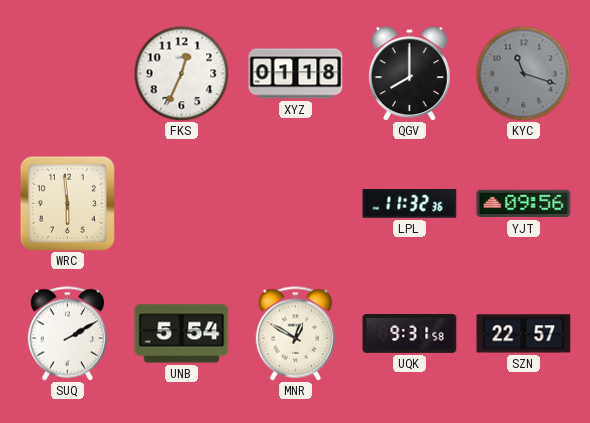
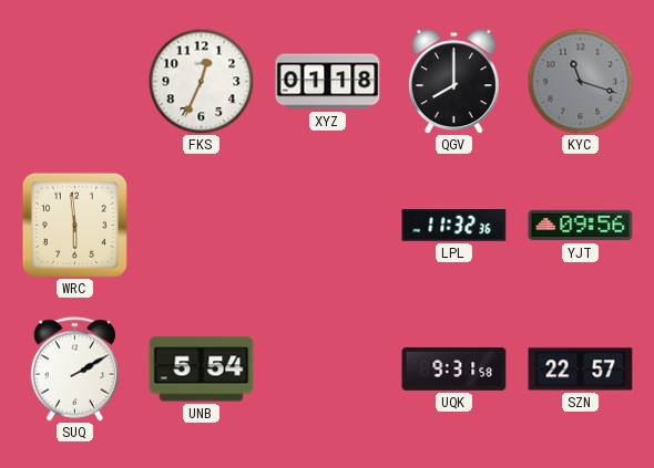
MNR: 12:50 -> none
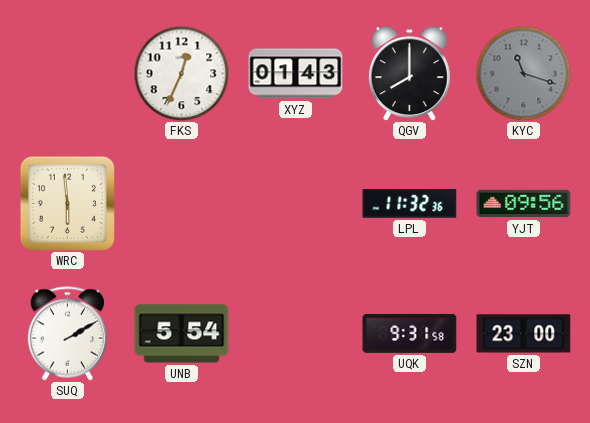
XYZ: 01:18 -> 01:43
SZN: 22:57 -> 23:00
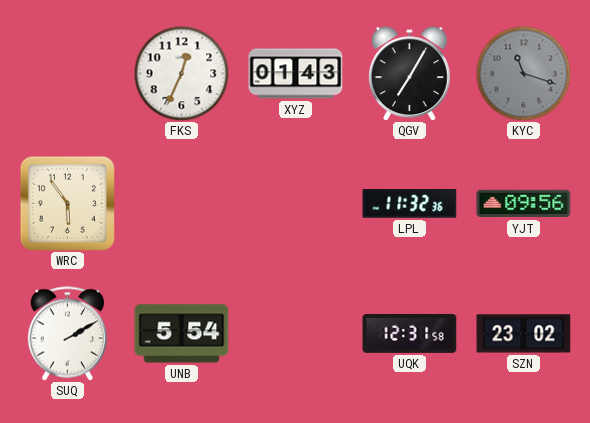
QGV: 8:00 -> 7:05
WRC: 5:59 -> 5:54
UQK: 9:31 -> 12:31
SZN: 23:00 -> 23:02
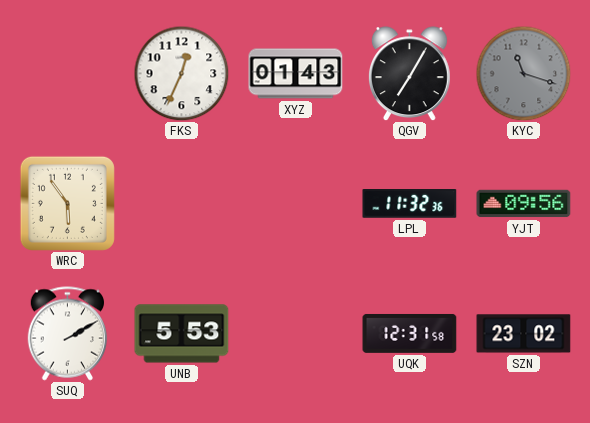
UNB: 5:54 -> 5:53
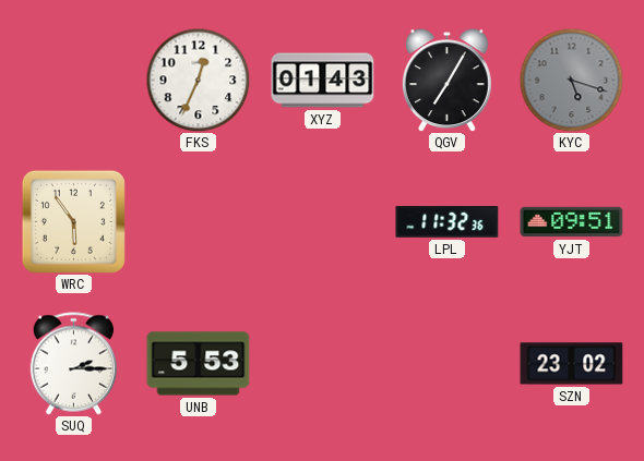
KYC: 11:18 -> 5:18
YJT: 09:56 -> 09:51
SUQ: 2:10 -> 2:15
UQK: 12:31 -> none
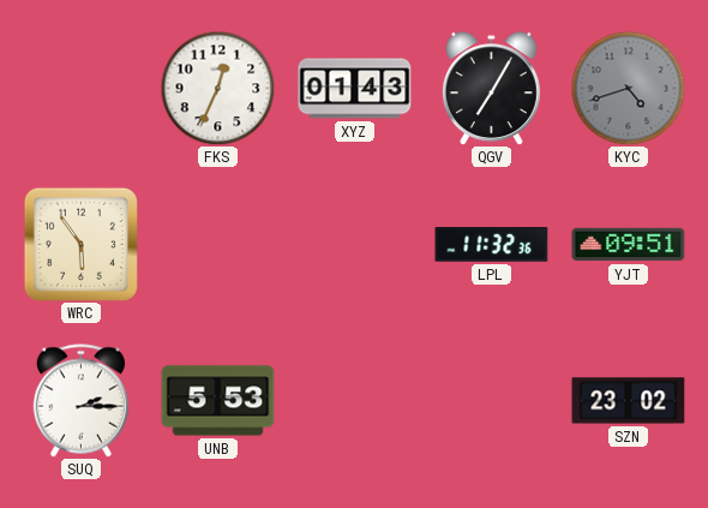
KYC: 5:18 -> 4:42
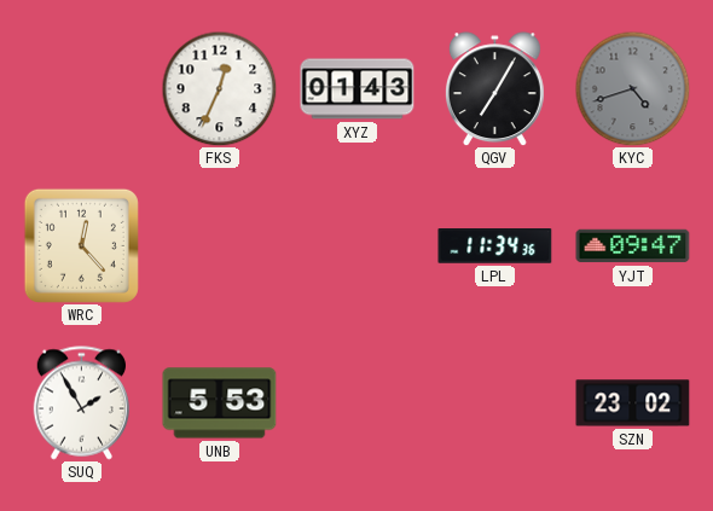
WRC: 5:54 -> 12:23
LPL: 11:32 -> 11:34
YJT: 09:51 -> 09:47
SUQ: 2:15 -> 1:55
